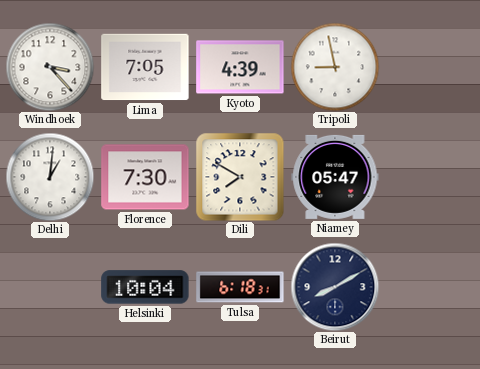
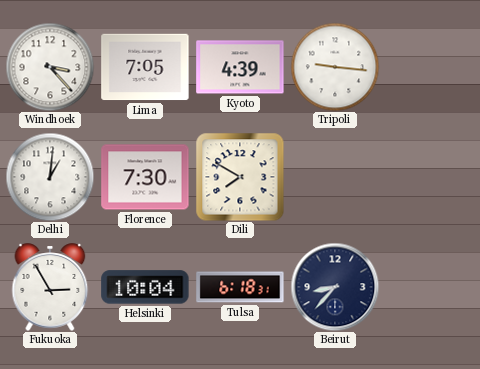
Tripoli: 8:58 -> 9:16
Niamey: 05:47 -> none
Fukuoka: none -> 2:55
Beirut: 8:10 -> 8:37
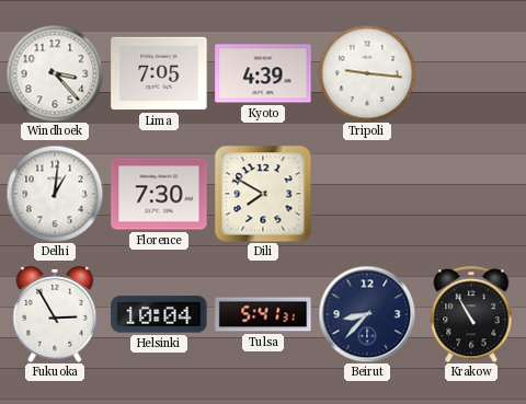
Tulsa: 6:18 -> 5:41
Krakow: none -> 10:55
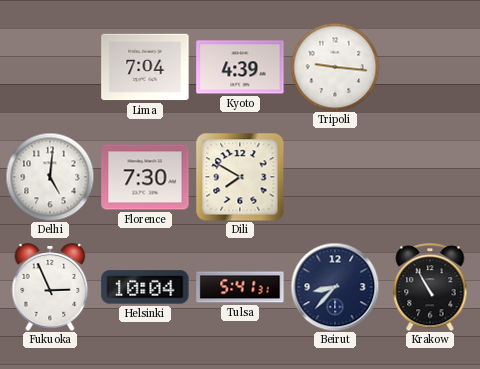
Windhoek: 3:23 -> none
Lima: 7:05 -> 7:04
Delhi: 1:01 -> 5:01
Fukuoka: 2:55 -> 2:56
